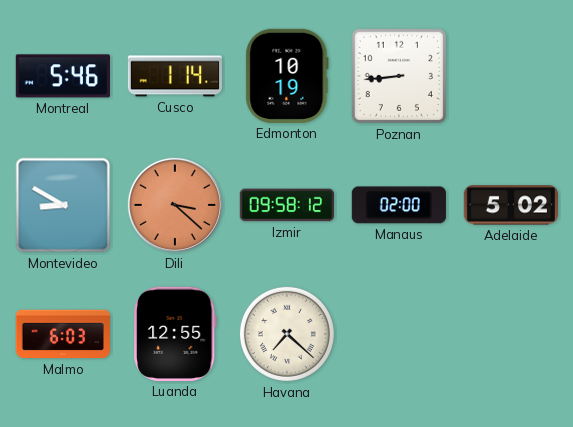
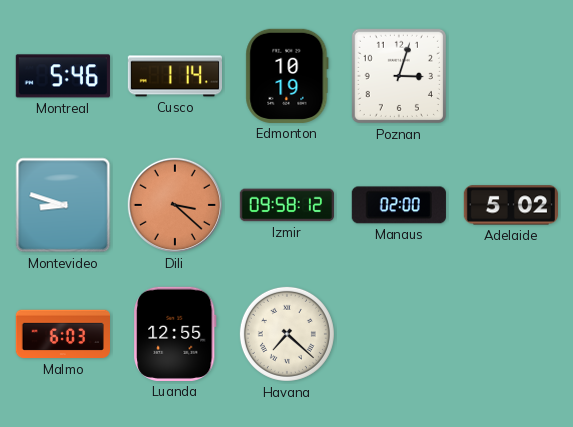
Poznan: 8:44 -> 3:03
Montevideo: 8:50 -> 8:48
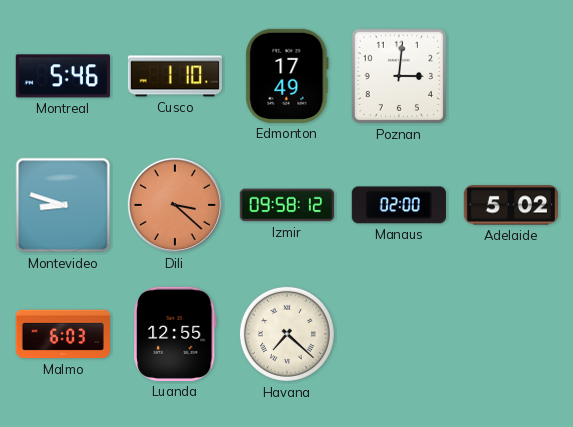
Cusco: 1:14 -> 1:10
Edmonton: 10:19 -> 17:49
Poznan: 3:03 -> 3:01
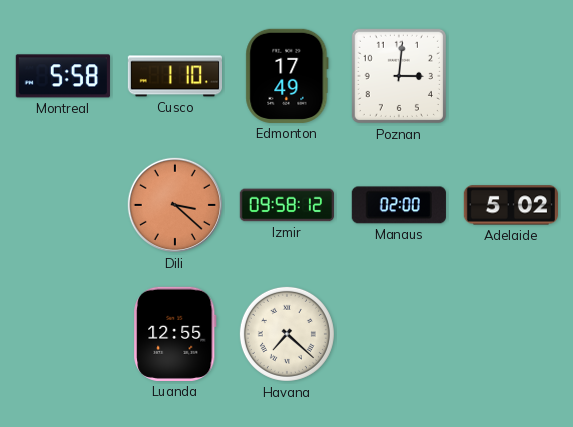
Montreal: 5:46 -> 5:58
Montevideo: 8:48 -> none
Malmo: 6:03 -> none
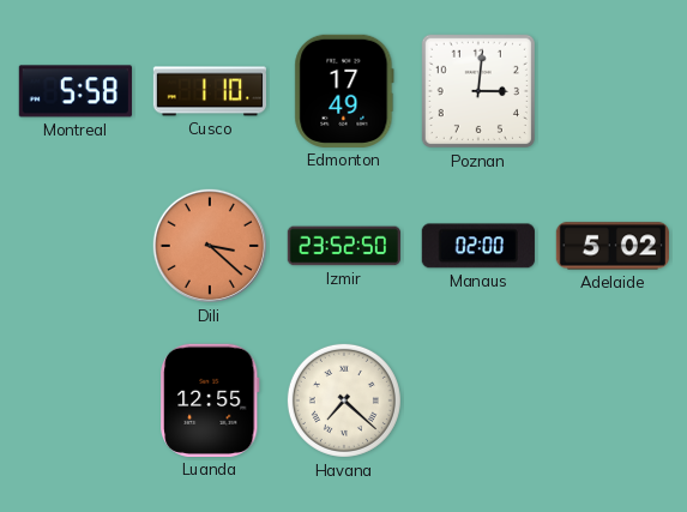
Izmir: 09:58 -> 23:52
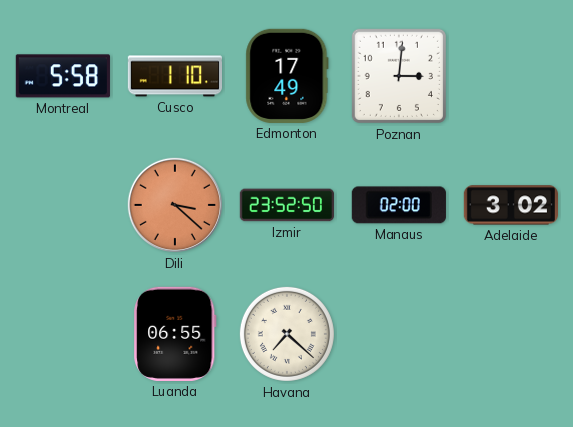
Adelaide: 5:02 -> 3:02
Luanda: 12:55 -> 06:55
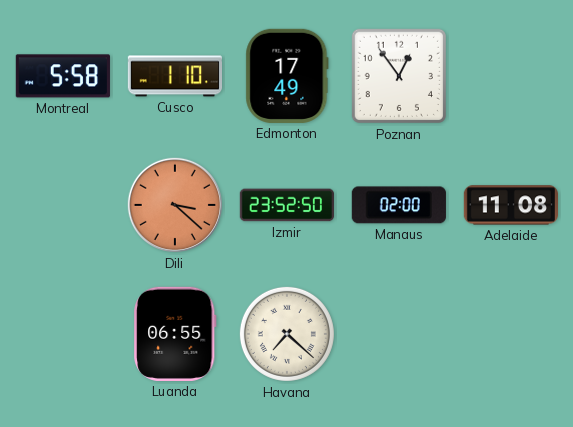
Poznan: 3:01 -> 12:54
Adelaide: 3:02 -> 11:08
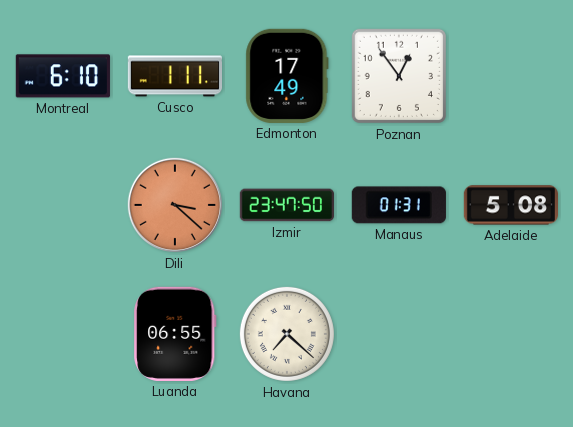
Montreal: 5:58 -> 6:10
Cusco: 1:10 -> 1:11
Izmir: 23:52 -> 23:47
Manaus: 02:00 -> 01:31
Adelaide: 11:08 -> 5:08
